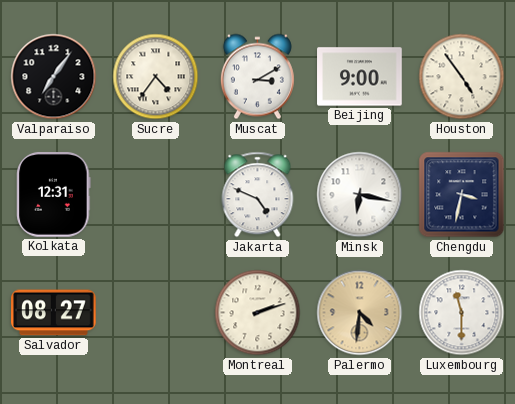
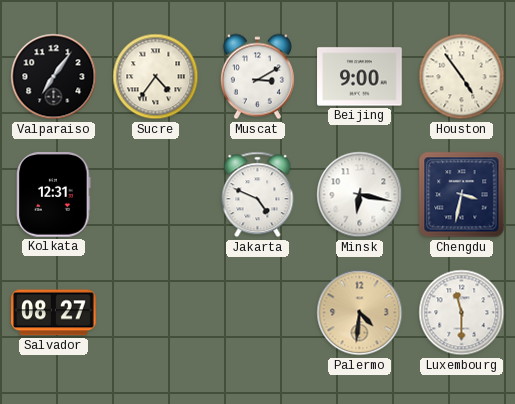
Montreal: 2:12 -> none
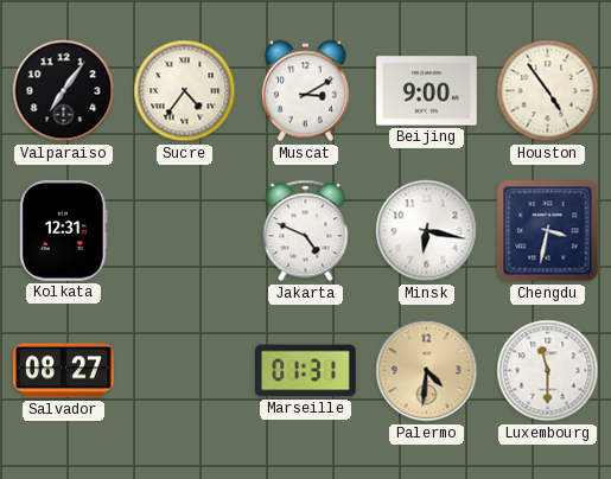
Marseille: none -> 01:31
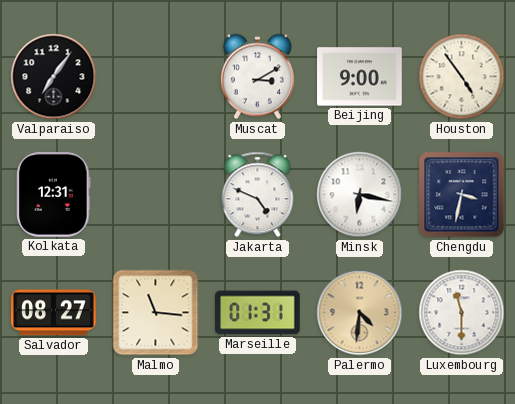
Sucre: 4:36 -> none
Malmo: none -> 11:16
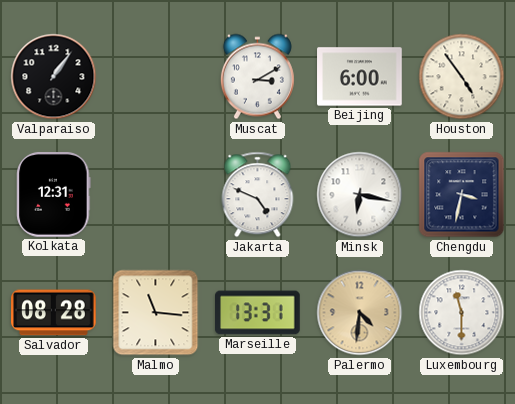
Valparaiso: 7:06 -> 1:06
Beijing: 9:00 -> 6:00
Salvador: 08:27 -> 08:28
Marseille: 01:31 -> 13:31
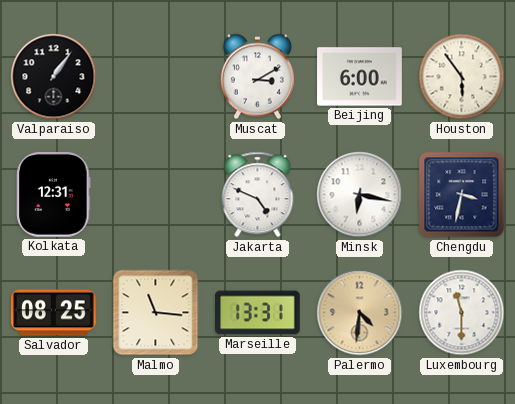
Houston: 4:54 -> 5:54
Salvador: 08:28 -> 08:25
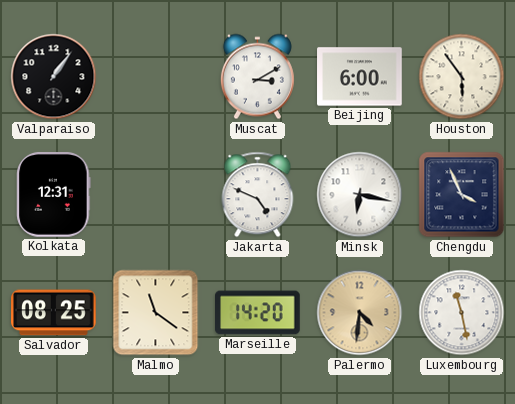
Chengdu: 3:32 -> 3:56
Malmo: 11:16 -> 11:21
Marseille: 13:31 -> 14:20
Luxembourg: 11:30 -> 11:28
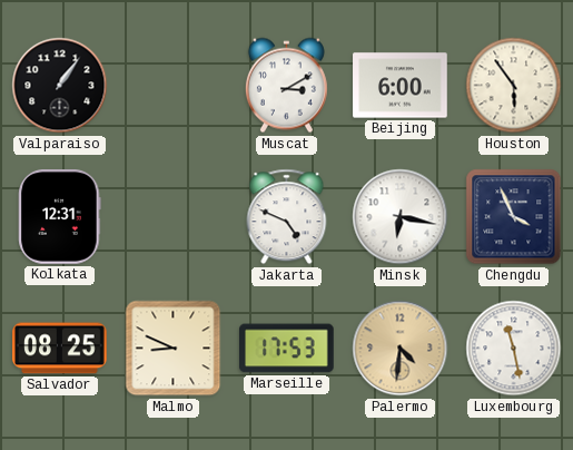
Malmo: 11:21 -> 8:49
Marseille: 14:20 -> 17:53
